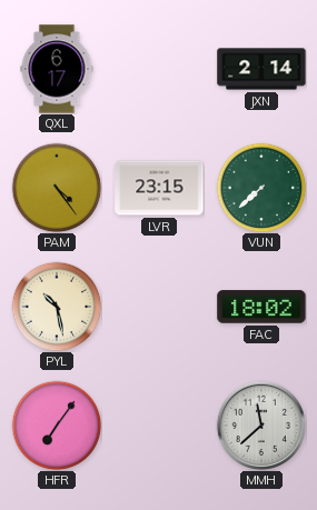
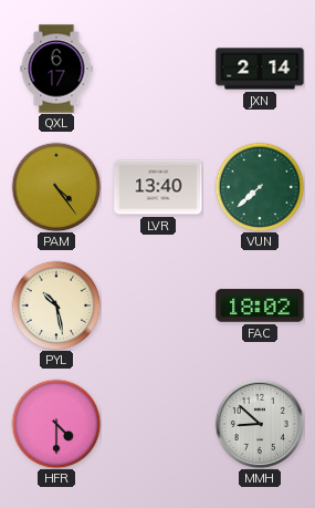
LVR: 23:15 -> 13:40
HFR: 7:06 -> 4:30
MMH: 11:38 -> 8:52
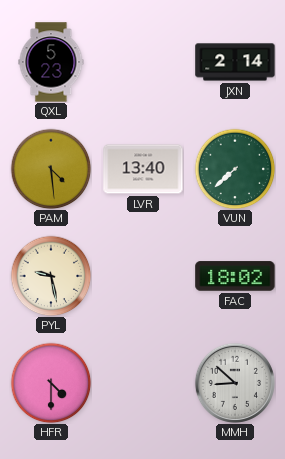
QXL: 6:17 -> 5:23
PAM: 4:24 -> 4:29
PYL: 10:28 -> 9:28
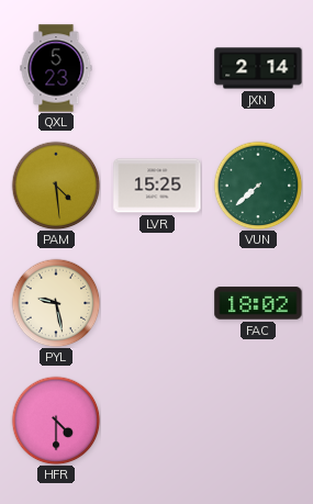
LVR: 13:40 -> 15:25
MMH: 8:52 -> none
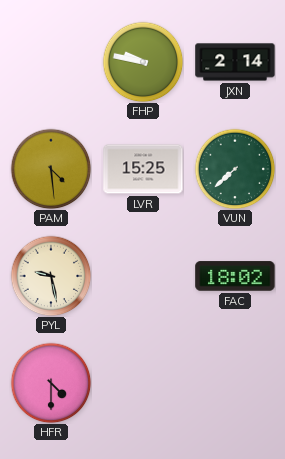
QXL: 5:23 -> none
FHP: none -> 9:47
